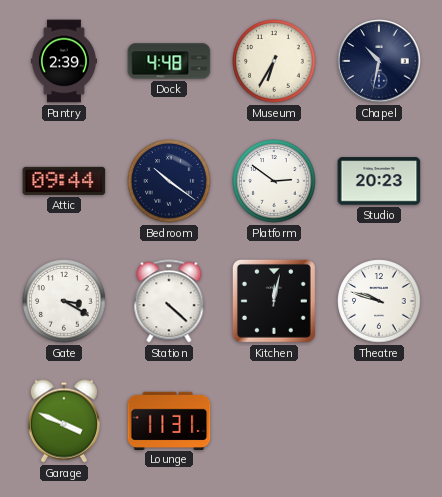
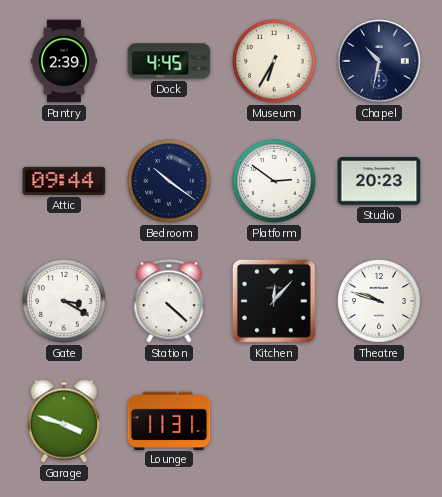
Dock: 4:48 -> 4:45
Kitchen: 12:02 -> 12:07
Garage: 3:49 -> 3:48
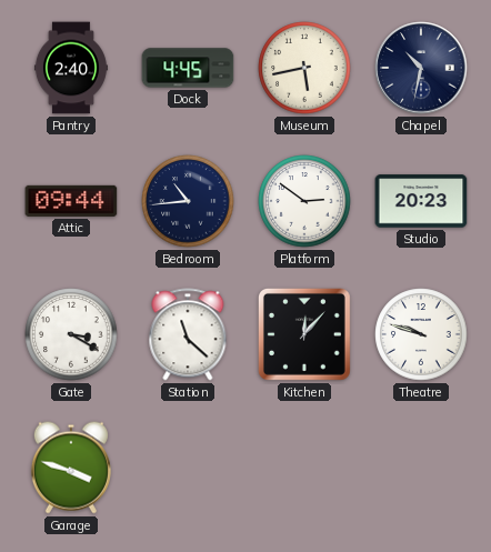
Pantry: 2:39 -> 2:40
Museum: 6:35 -> 5:43
Bedroom: 10:21 -> 10:44
Station: 4:22 -> 11:22
Lounge: 11:31 -> none
